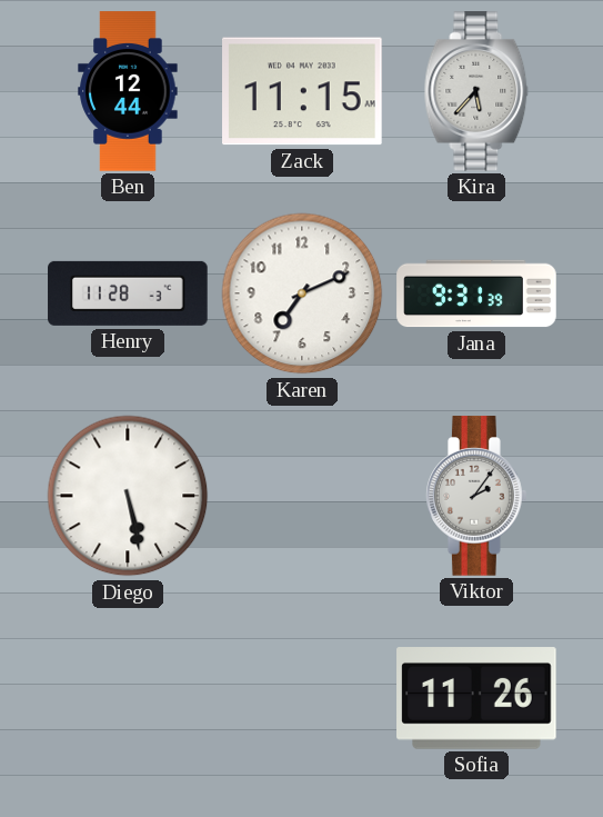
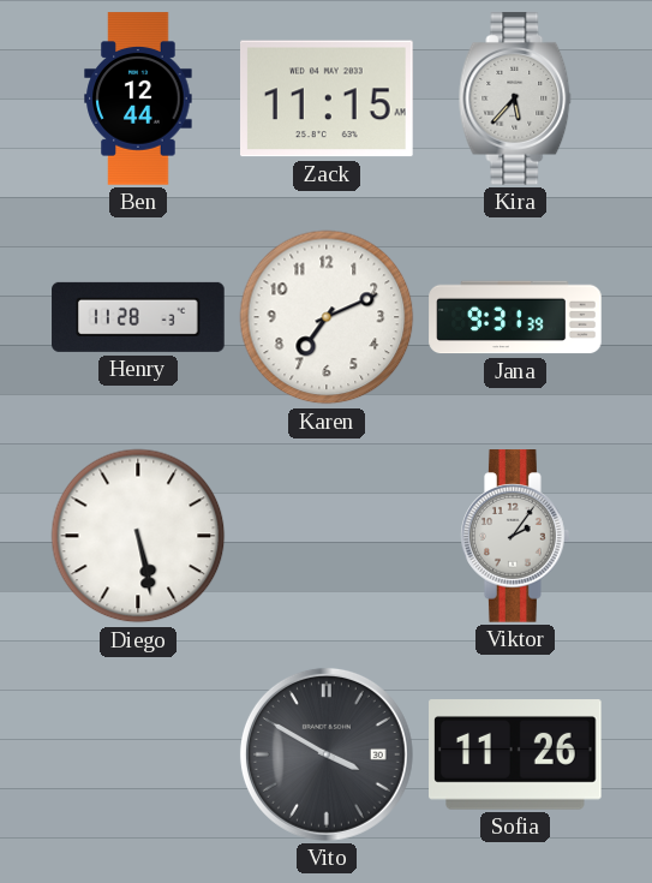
Vito: none -> 3:50
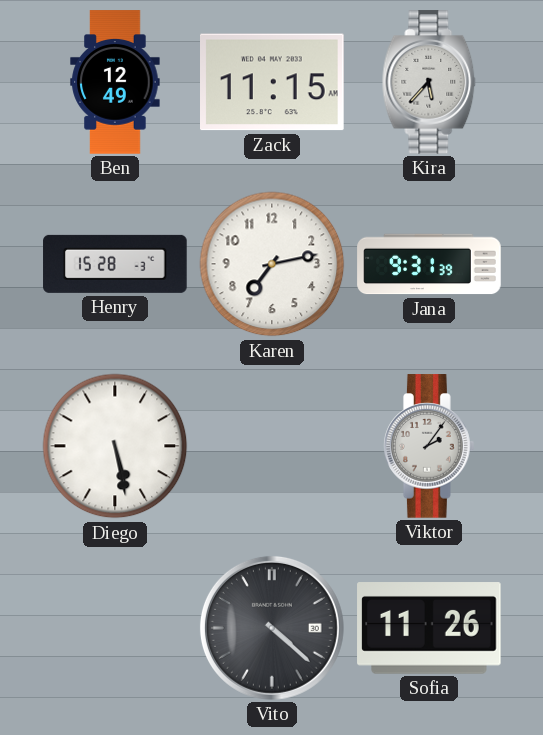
Ben: 12:44 -> 12:49
Henry: 11:28 -> 15:28
Karen: 7:11 -> 7:13
Vito: 3:50 -> 4:22
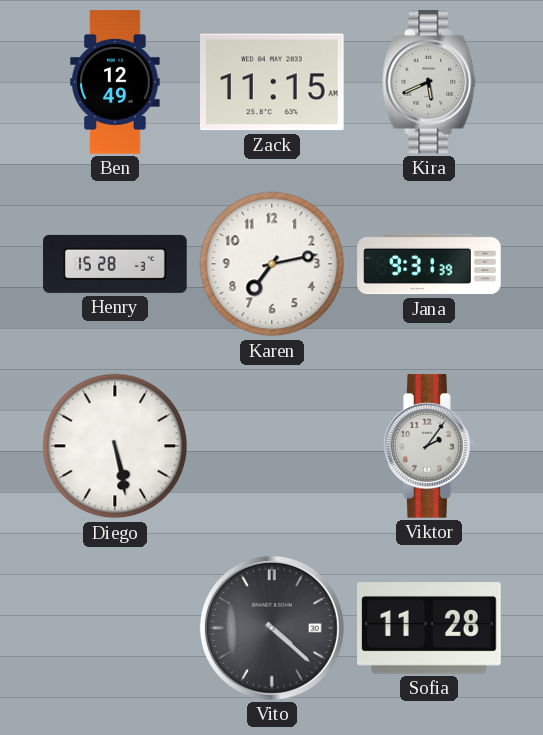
Kira: 5:37 -> 5:41
Sofia: 11:26 -> 11:28
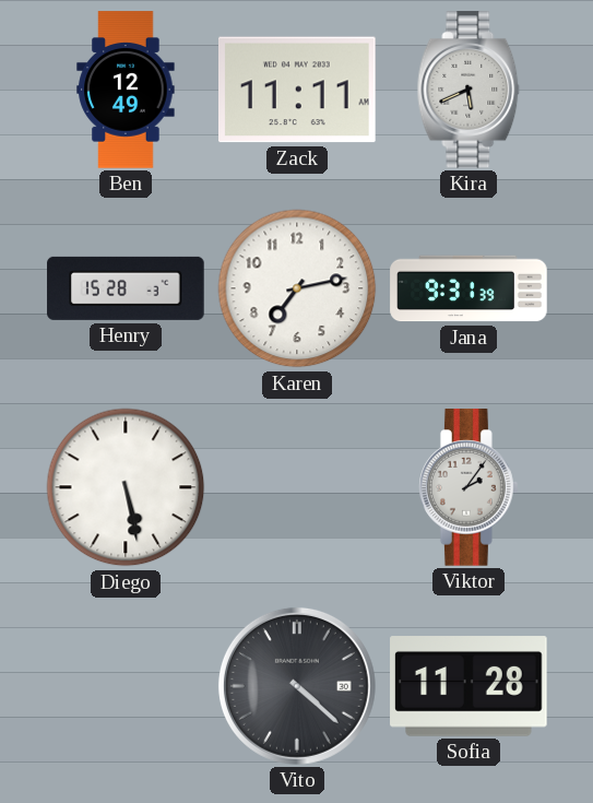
Zack: 11:15 -> 11:11
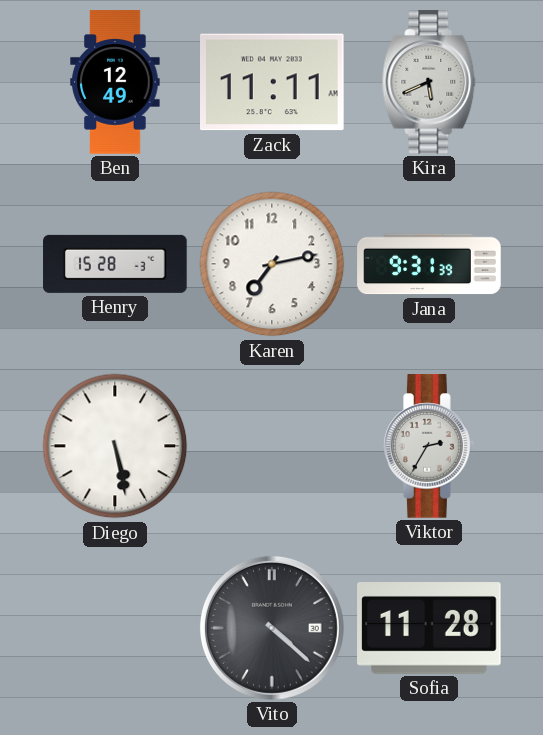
Viktor: 2:06 -> 2:35
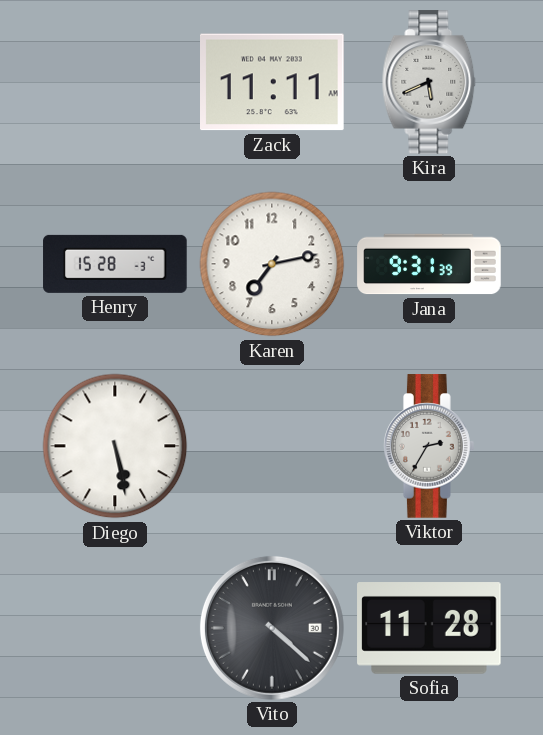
Ben: 12:49 -> none
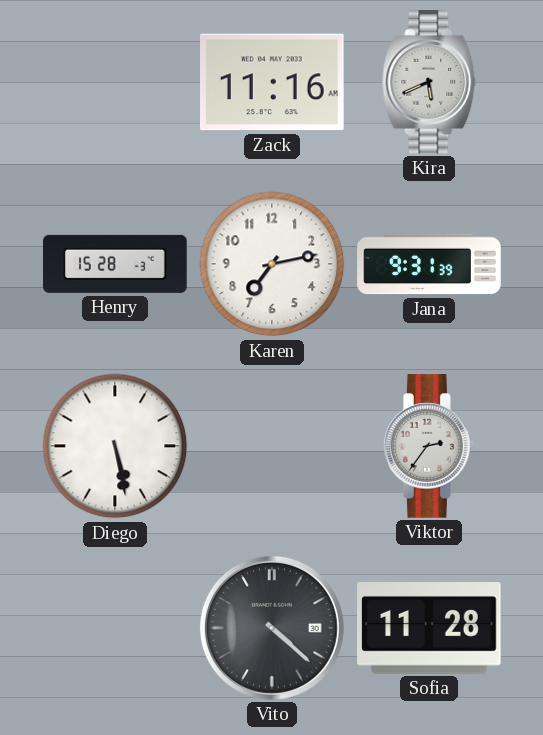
Zack: 11:11 -> 11:16
Viktor: 2:35 -> 2:36
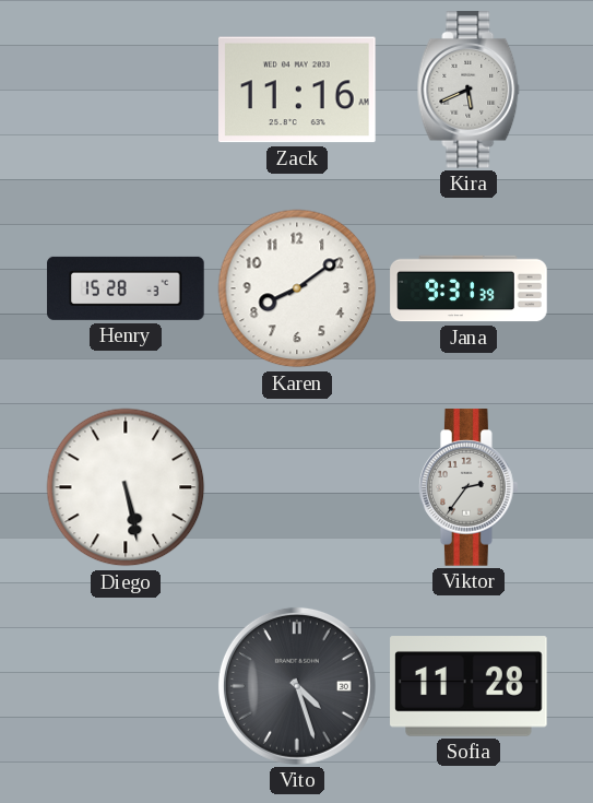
Karen: 7:13 -> 8:09
Vito: 4:22 -> 4:27
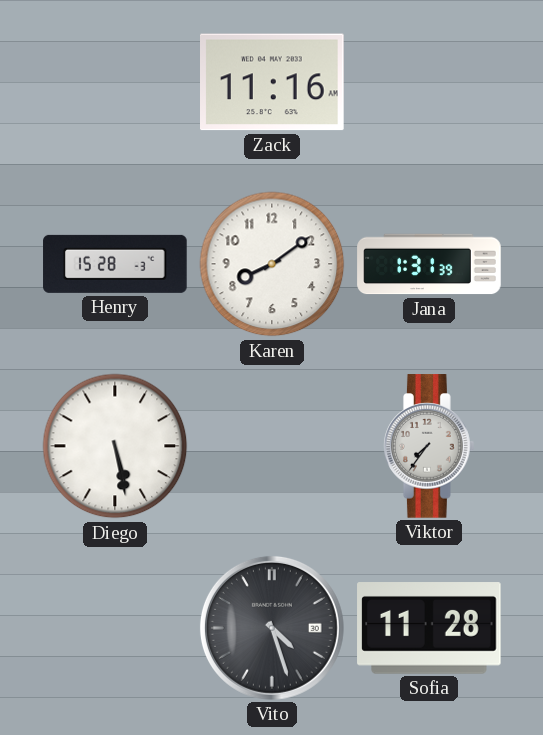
Kira: 5:41 -> none
Jana: 9:31 -> 1:31
Viktor: 2:36 -> 7:36
